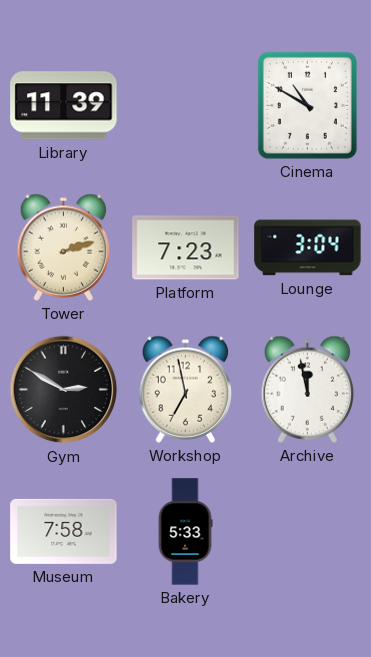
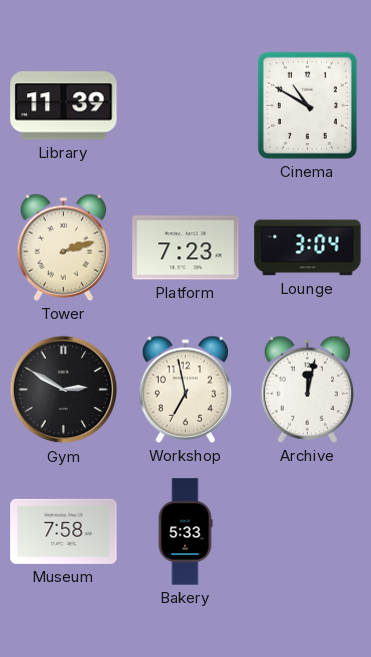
Archive: 11:58 -> 12:02
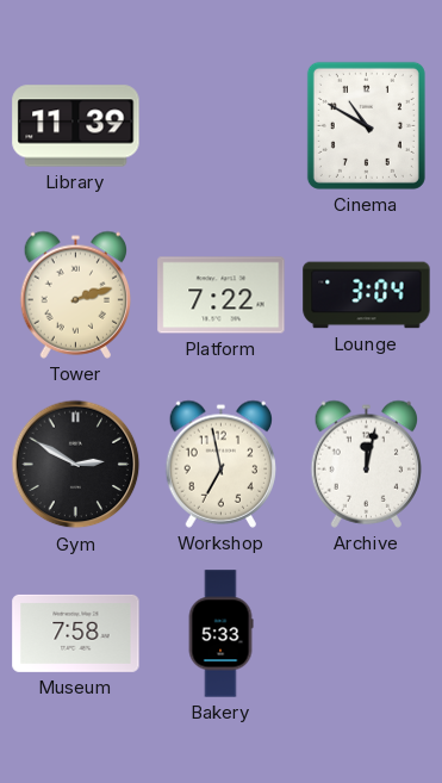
Platform: 7:23 -> 7:22
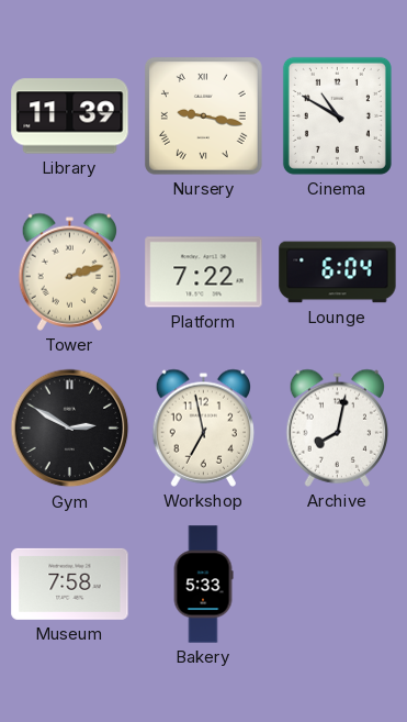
Nursery: none -> 9:17
Lounge: 3:04 -> 6:04
Archive: 12:02 -> 8:02
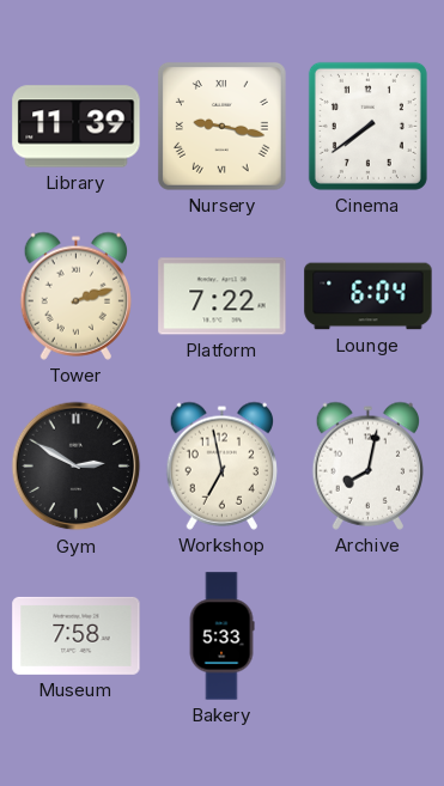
Cinema: 10:50 -> 7:39
